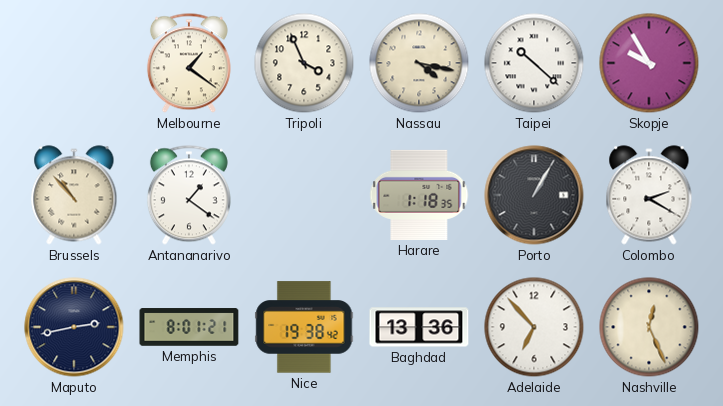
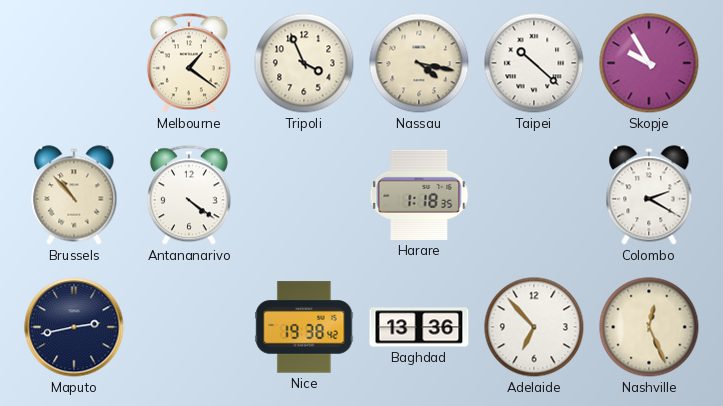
Antananarivo: 1:21 -> 4:21
Porto: 1:05 -> none
Memphis: 8:01 -> none
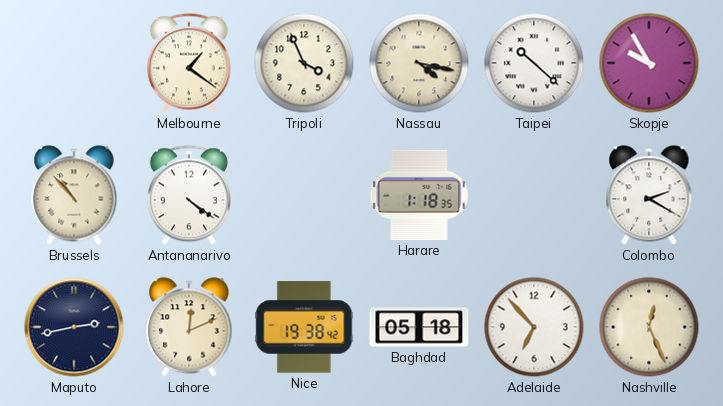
Lahore: none -> 12:11
Baghdad: 13:36 -> 05:18
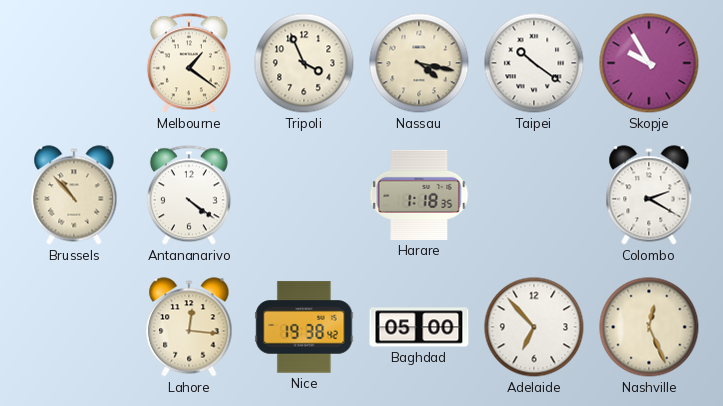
Taipei: 10:22 -> 10:21
Maputo: 2:43 -> none
Lahore: 12:11 -> 12:16
Baghdad: 05:18 -> 05:00
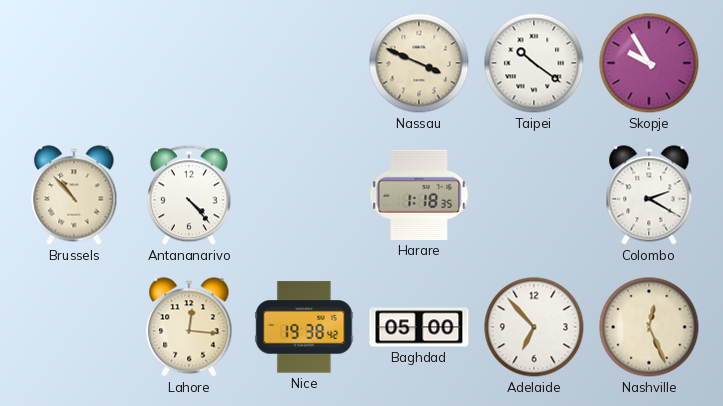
Melbourne: 1:21 -> none
Tripoli: 3:56 -> none
Nassau: 4:17 -> 3:49
Antananarivo: 4:21 -> 4:23
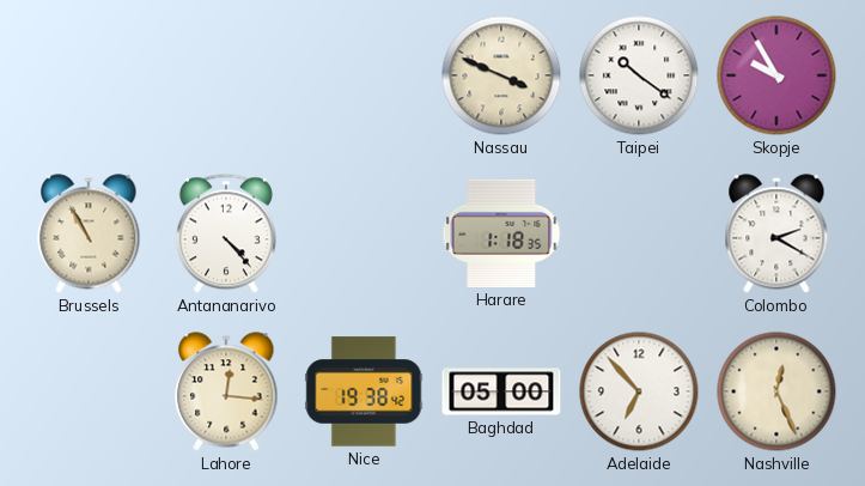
Brussels: 10:53 -> 10:55
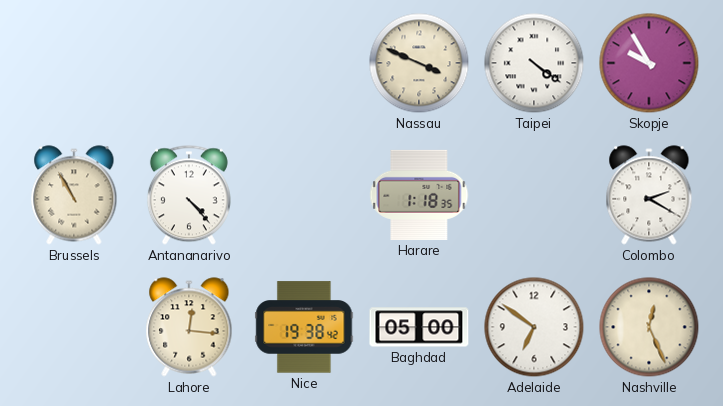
Taipei: 10:21 -> 4:21
Adelaide: 6:53 -> 6:51
